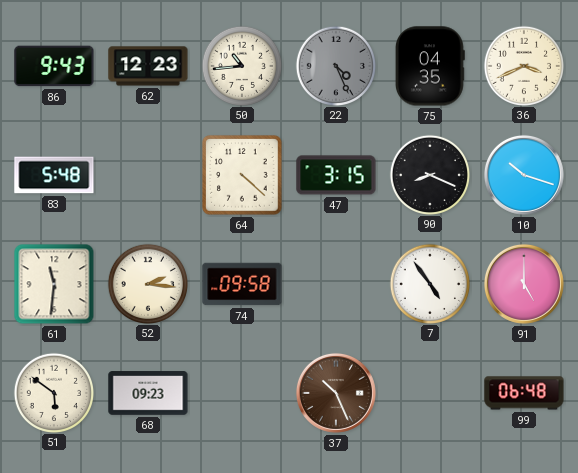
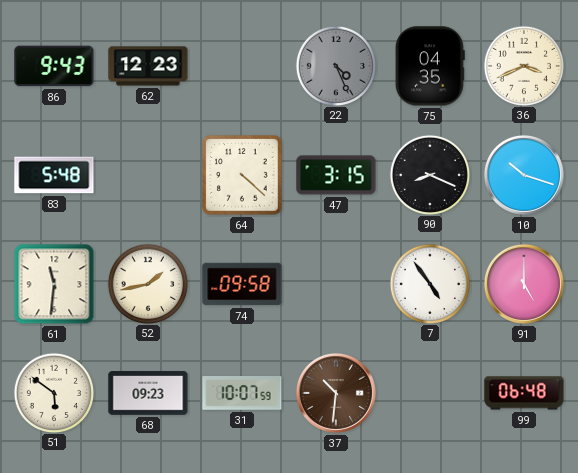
50: 10:44 -> none
52: 2:16 -> 1:43
31: none -> 10:07
37: 10:26 -> 10:31
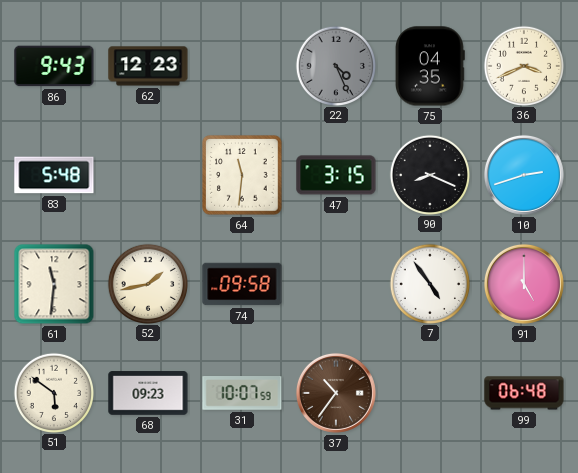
64: 4:22 -> 11:31
10: 10:18 -> 2:42
37: 10:31 -> 10:36
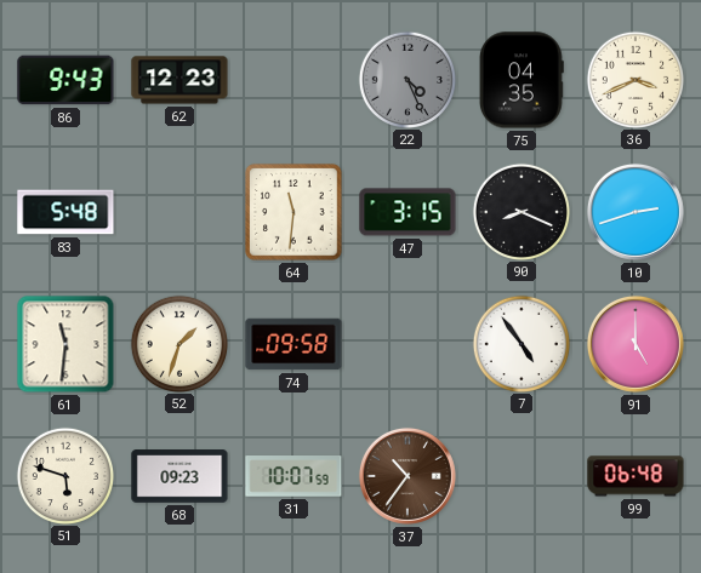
52: 1:43 -> 1:33
51: 5:51 -> 5:48
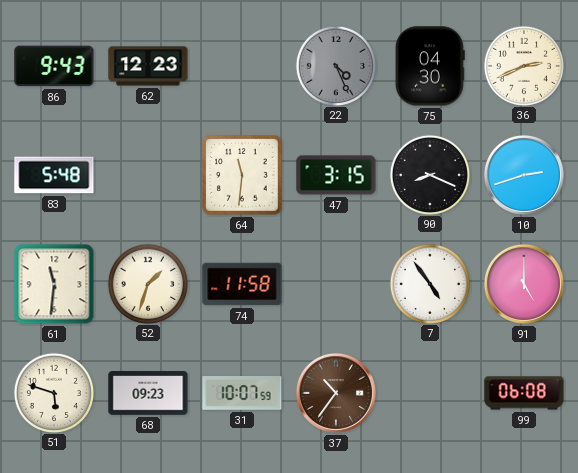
75: 04:35 -> 04:30
36: 3:41 -> 2:41
74: 09:58 -> 11:58
99: 06:48 -> 06:08
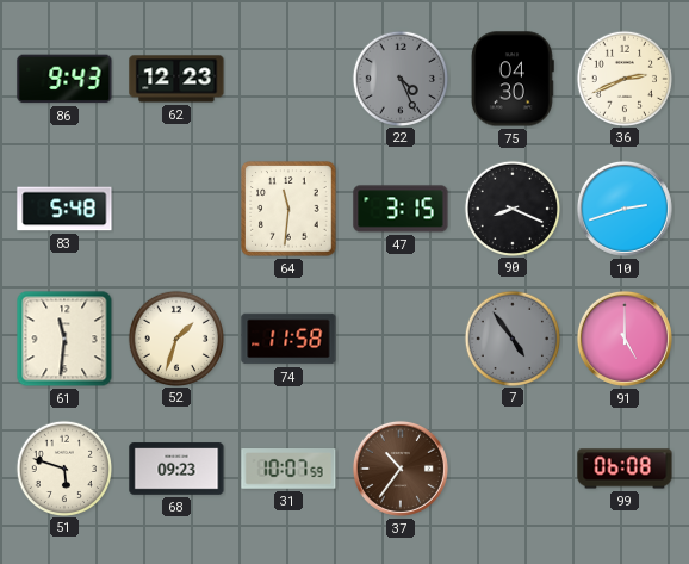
7 dial: white -> grey
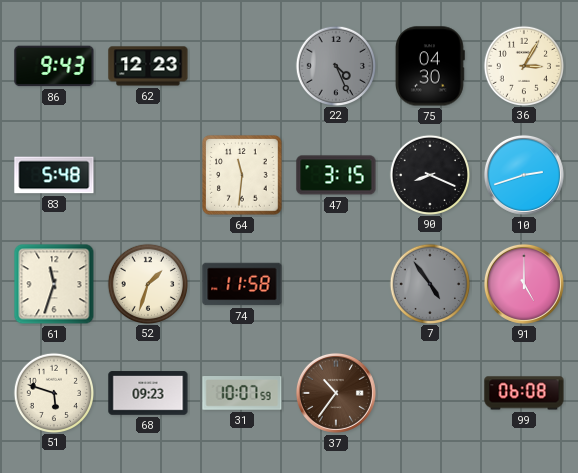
36: 2:41 -> 3:05
61: 11:31 -> 11:33
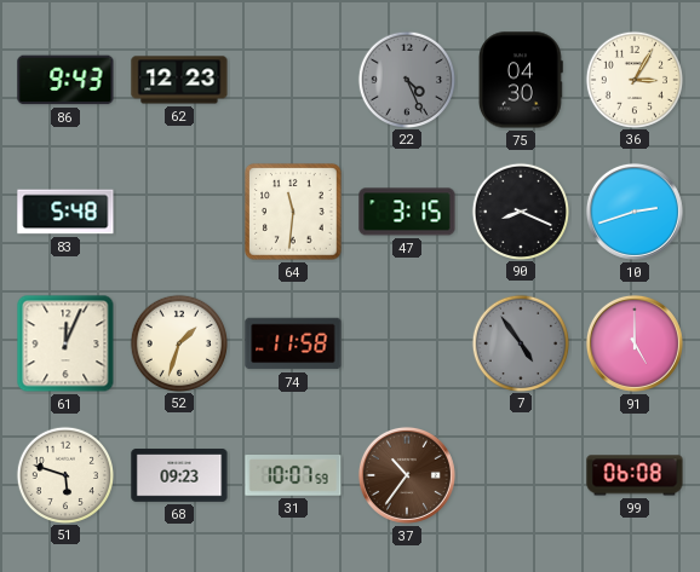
61: 11:33 -> 12:04
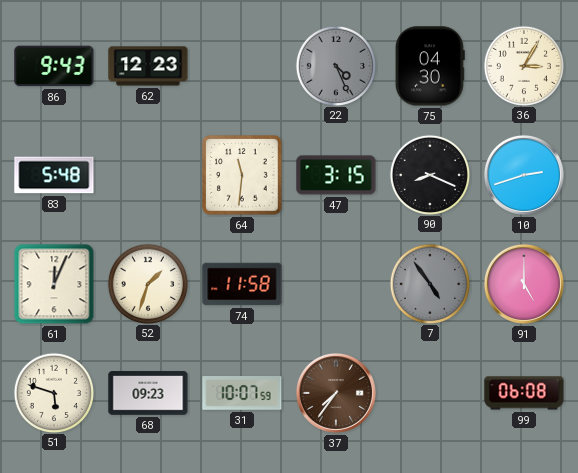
37: 10:36 -> 7:36
